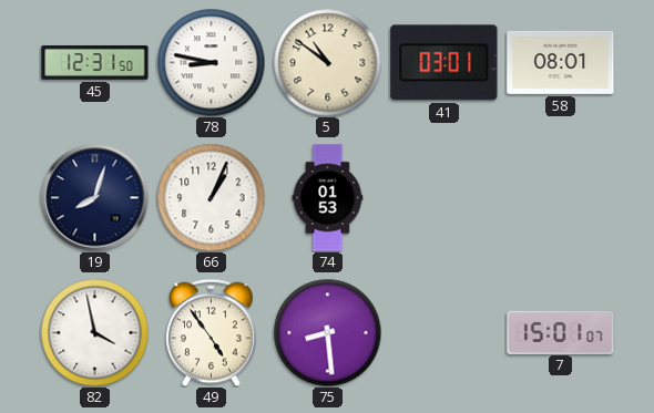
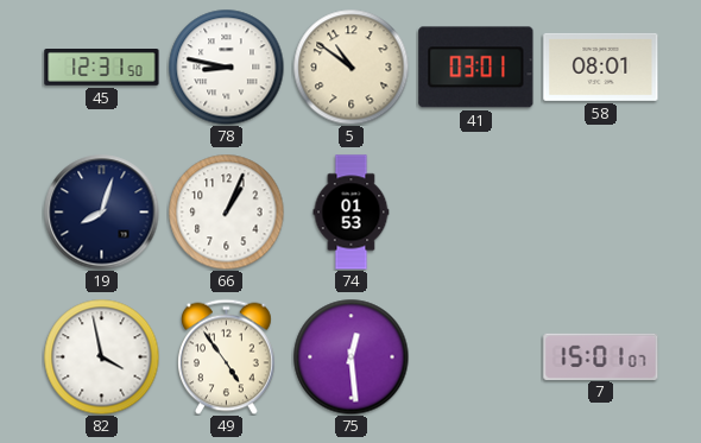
75: 8:29 -> 12:29
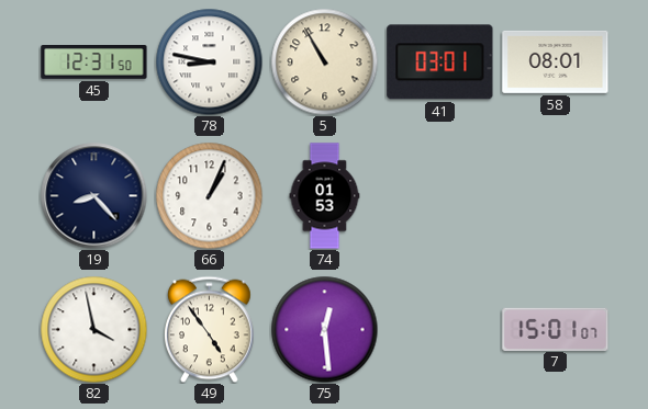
5: 10:51 -> 10:55
19: 8:03 -> 8:23
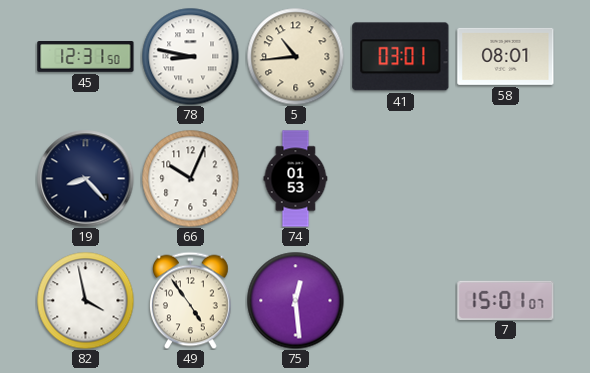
5: 10:55 -> 10:44
66: 1:04 -> 10:04
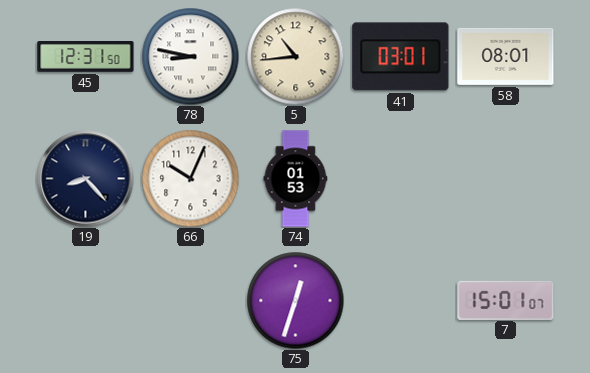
82: 3:58 -> none
49: 4:54 -> none
75: 12:29 -> 12:33
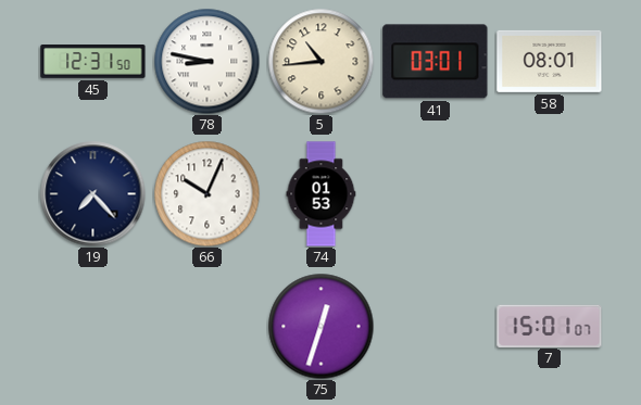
19: 8:23 -> 7:23
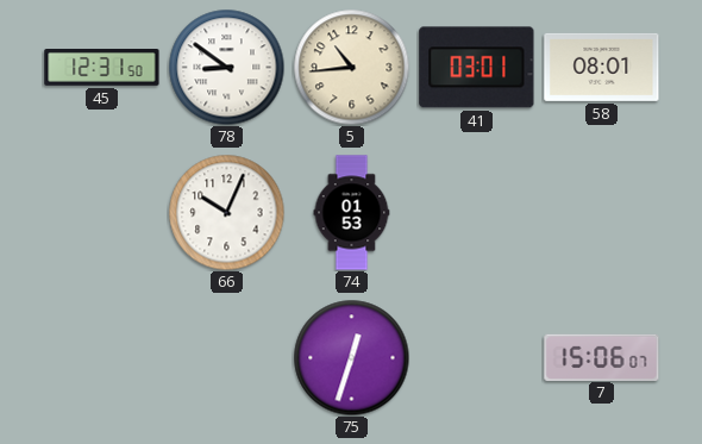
78: 8:47 -> 8:51
19: 7:23 -> none
7: 15:01 -> 15:06
